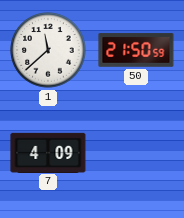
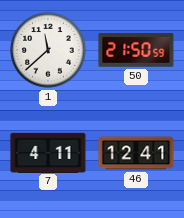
7: 4:09 -> 4:11
46: none -> 12:41
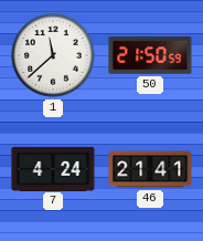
7: 4:11 -> 4:24
46: 12:41 -> 21:41
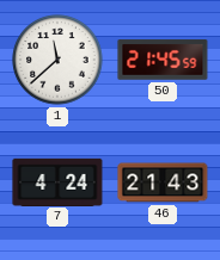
50: 21:50 -> 21:45
46: 21:41 -> 21:43
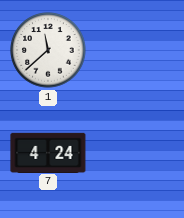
50: 21:45 -> none
46: 21:43 -> none
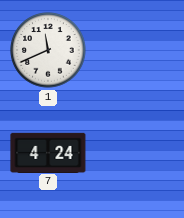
1: 11:38 -> 11:41
